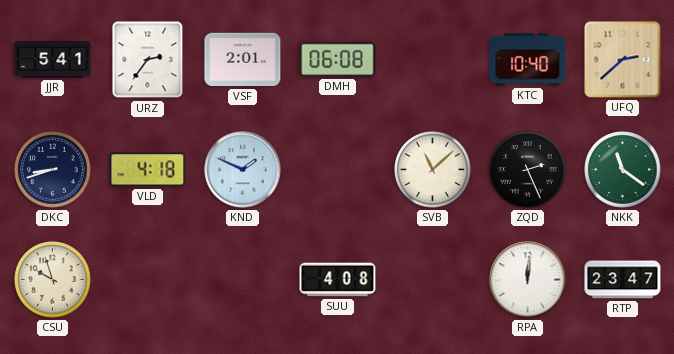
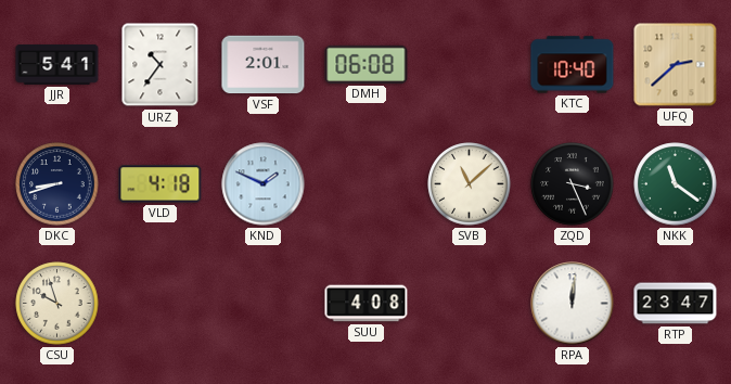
URZ: 2:36 -> 10:36
ZQD: 2:26 -> 3:26
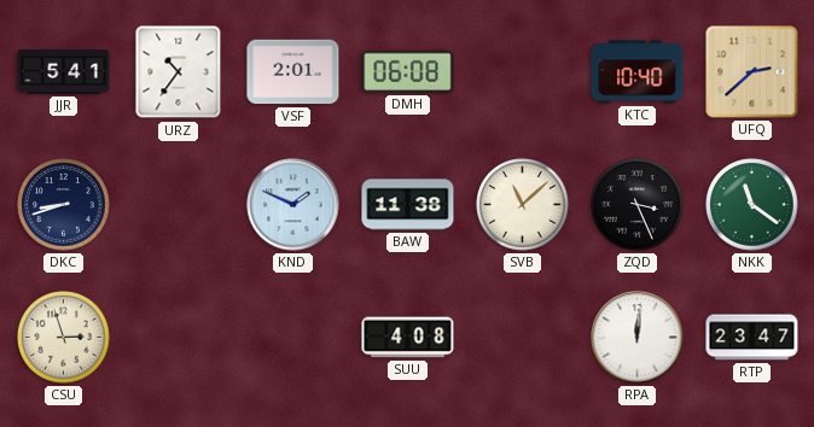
VLD: 4:18 -> none
BAW: none -> 11:38
CSU: 9:57 -> 2:57
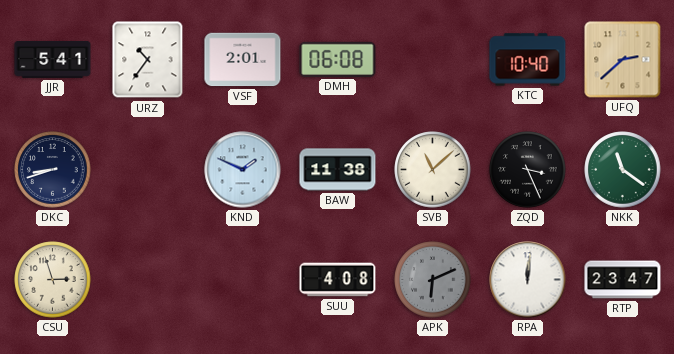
APK: none -> 6:11
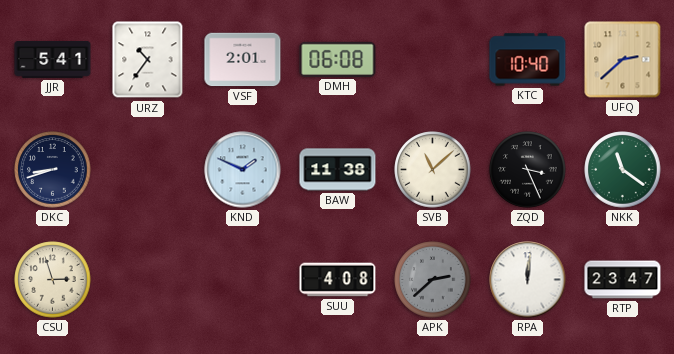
APK: 6:11 -> 2:38
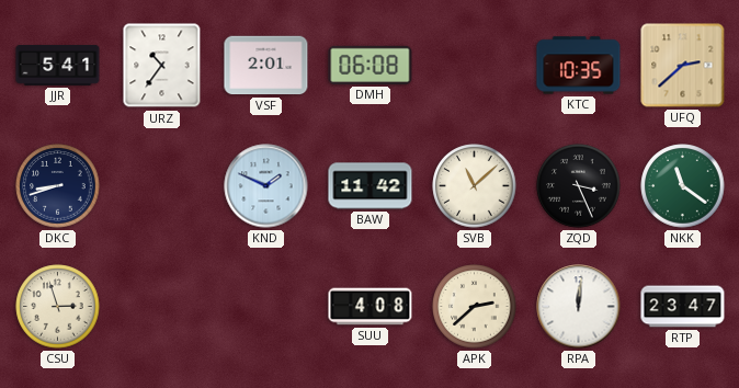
KTC: 10:40 -> 10:35
BAW: 11:38 -> 11:42
APK dial: grey -> cream
